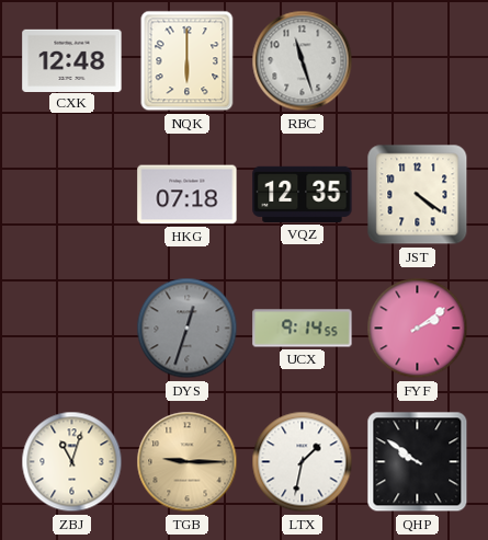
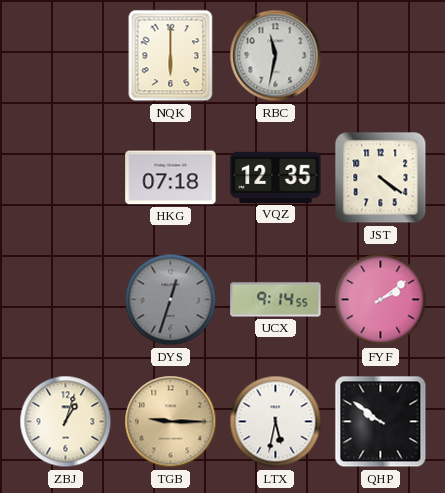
CXK: 12:48 -> none
RBC: 11:27 -> 11:32
ZBJ: 11:03 -> 1:03
LTX: 1:32 -> 5:32
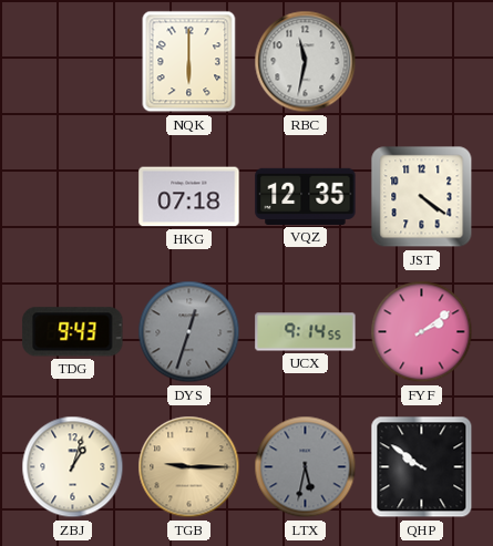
TDG: none -> 9:43
LTX dial: white -> grey
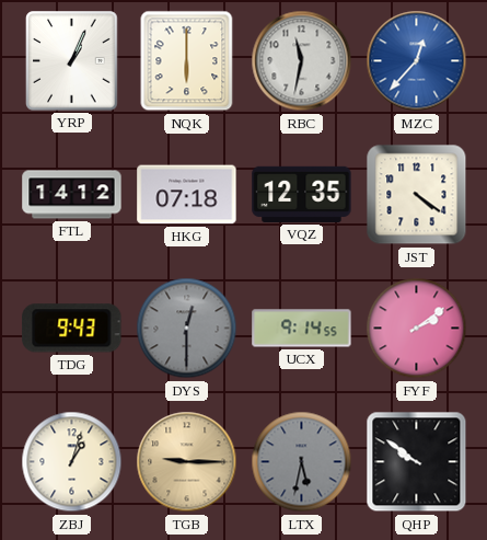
YRP: none -> 1:04
MZC: none -> 12:37
FTL: none -> 14:12
DYS: 12:33 -> 12:30
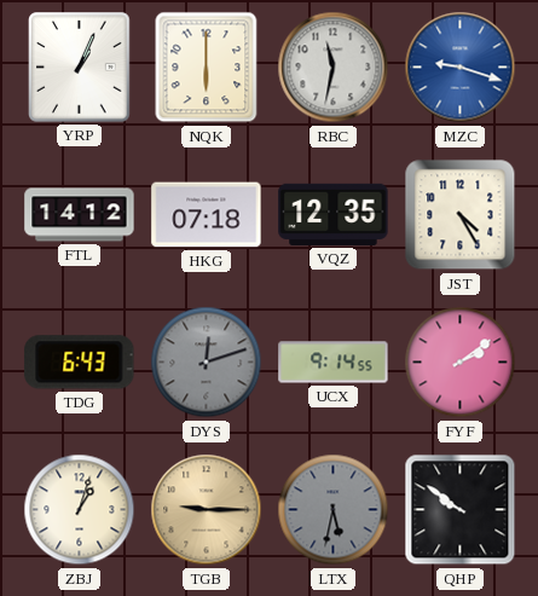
MZC: 12:37 -> 9:18
JST: 4:21 -> 4:25
TDG: 9:43 -> 6:43
DYS: 12:30 -> 12:12
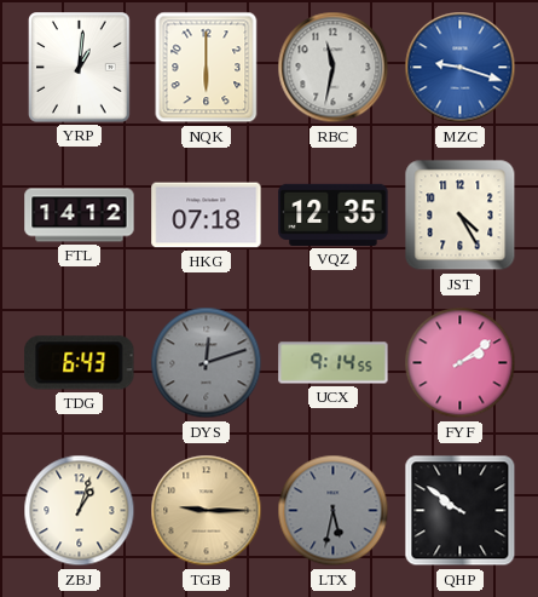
YRP: 1:04 -> 1:01
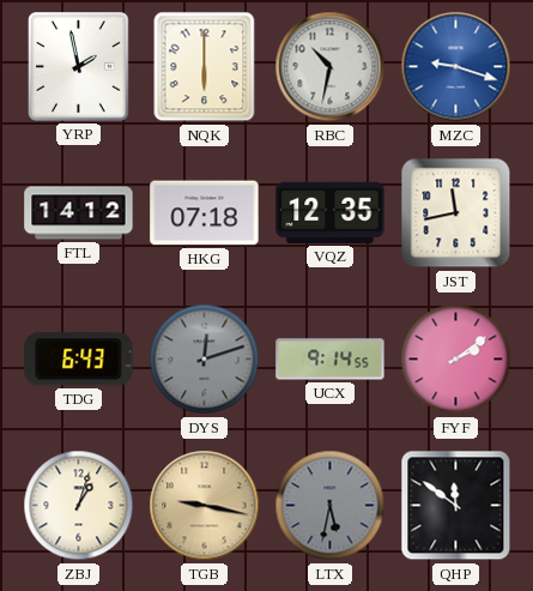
YRP: 1:01 -> 1:58
RBC: 11:32 -> 10:32
JST: 4:25 -> 11:43
TGB: 9:15 -> 9:17
QHP: 9:51 -> 11:51
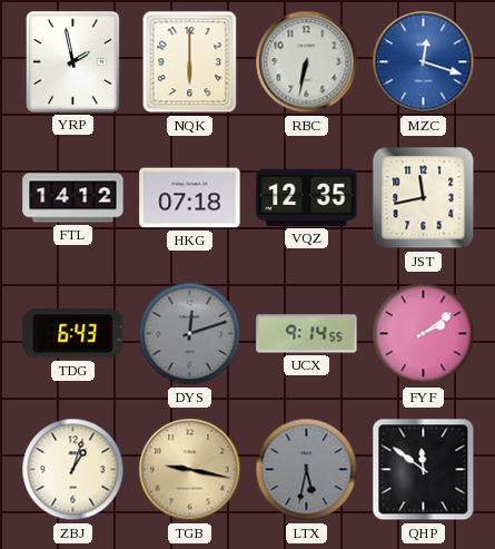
RBC: 10:32 -> 6:32
MZC: 9:18 -> 12:18
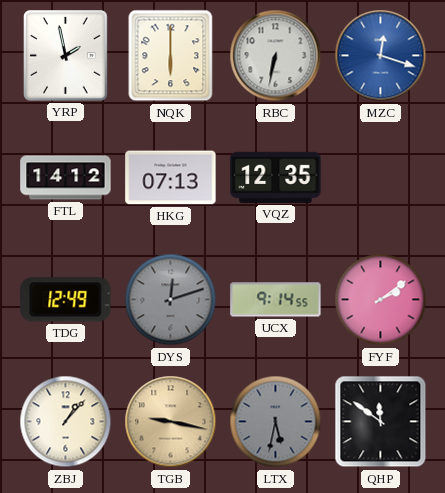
HKG: 07:18 -> 07:13
JST: 11:43 -> none
TDG: 6:43 -> 12:49
ZBJ: 1:03 -> 1:07
